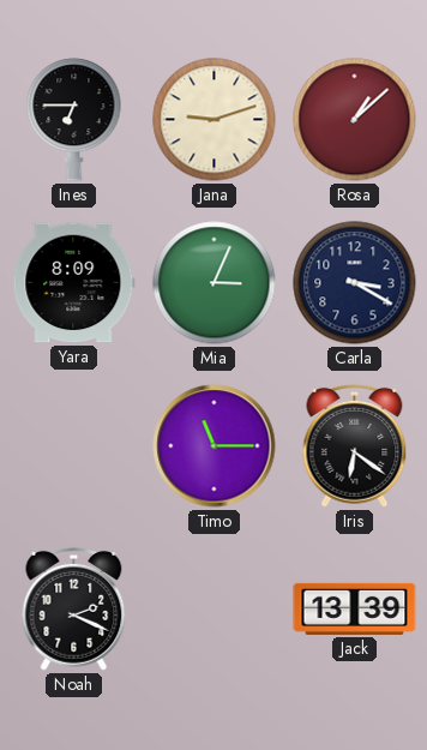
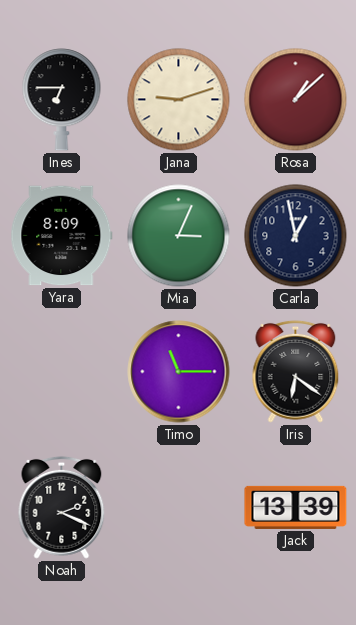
Carla: 3:20 -> 12:58
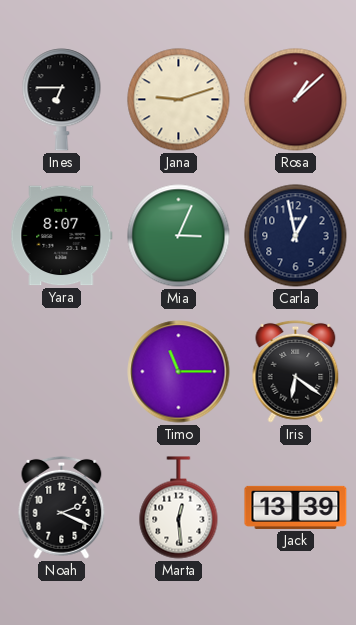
Yara: 8:09 -> 8:07
Marta: none -> 12:29
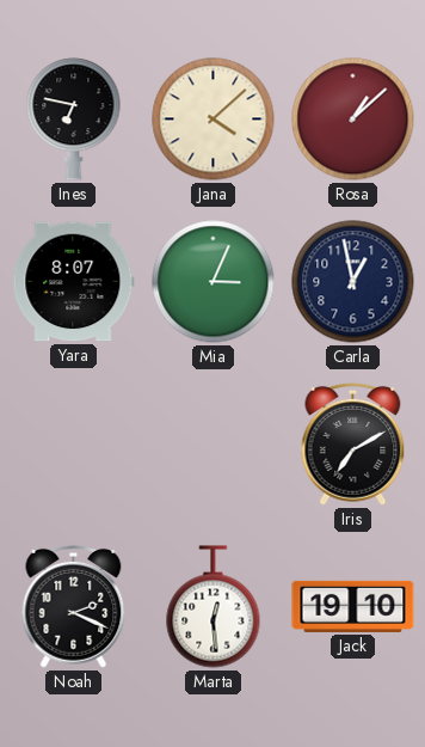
Ines: 6:45 -> 6:47
Jana: 9:12 -> 4:08
Timo: 11:15 -> none
Iris: 6:21 -> 7:10
Jack: 13:39 -> 19:10
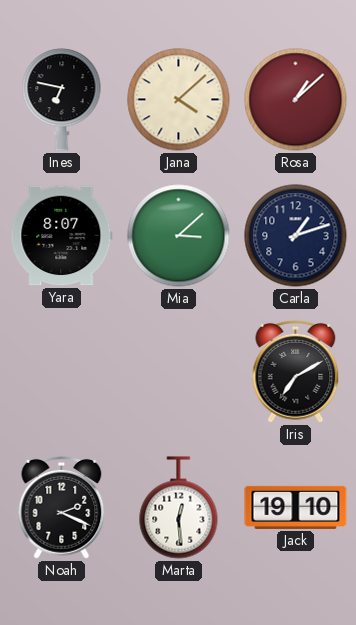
Mia: 3:04 -> 3:08
Carla: 12:58 -> 1:12
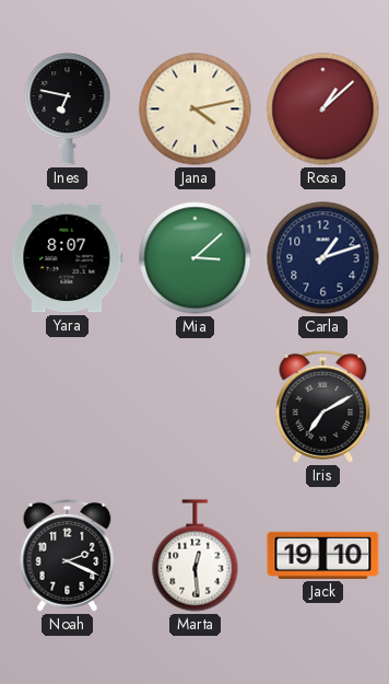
Jana: 4:08 -> 4:13
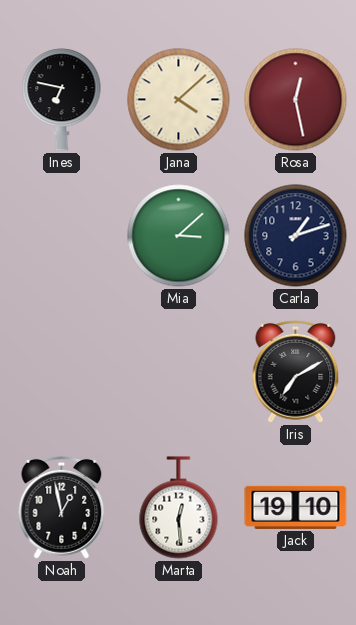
Jana: 4:13 -> 4:08
Rosa: 1:08 -> 12:28
Yara: 8:07 -> none
Noah: 2:19 -> 12:58
